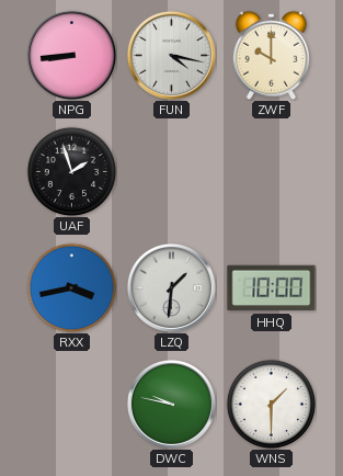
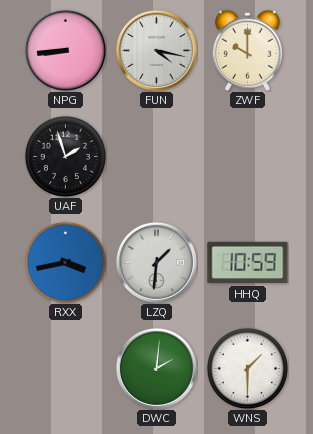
HHQ: 10:00 -> 10:59
DWC: 9:47 -> 2:01
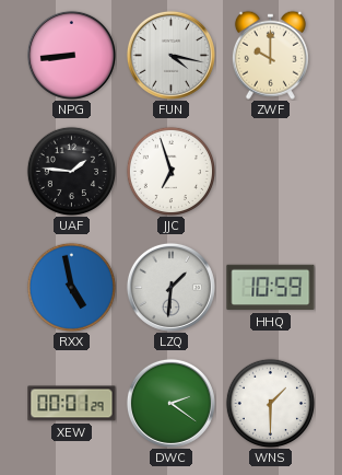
UAF: 1:57 -> 1:46
JJC: none -> 6:57
RXX: 3:43 -> 4:58
XEW: none -> 00:01
DWC: 2:01 -> 2:21
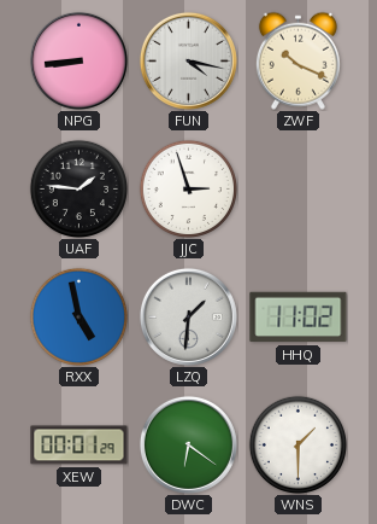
ZWF: 10:00 -> 10:19
JJC: 6:57 -> 2:57
HHQ: 10:59 -> 11:02
DWC: 2:21 -> 6:21
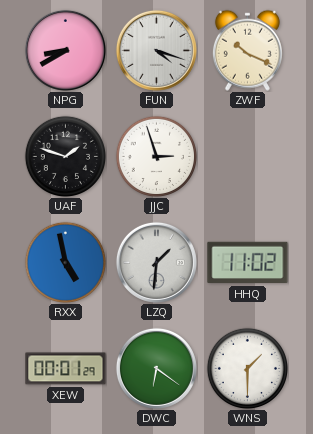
NPG: 8:44 -> 8:40
FUN: 4:17 -> 4:18
UAF: 1:46 -> 1:48
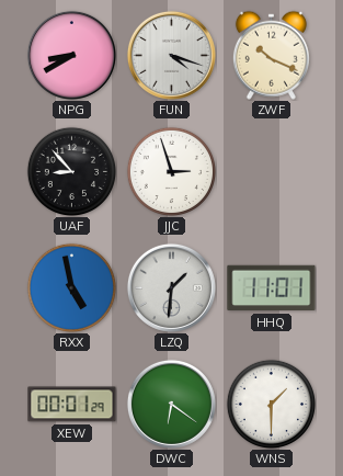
UAF: 1:48 -> 8:53
HHQ: 11:02 -> 11:01
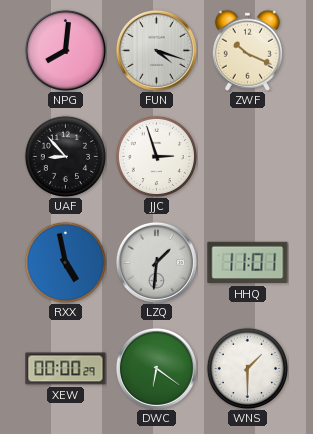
NPG: 8:40 -> 8:01
XEW: 00:01 -> 00:00
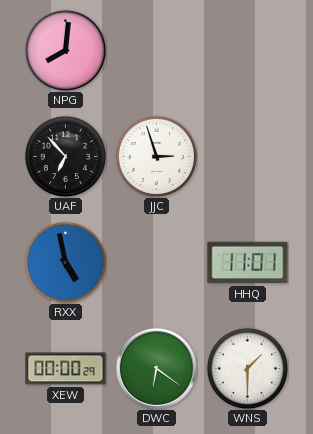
FUN: 4:18 -> none
ZWF: 10:19 -> none
UAF: 8:53 -> 6:53
LZQ: 1:31 -> none
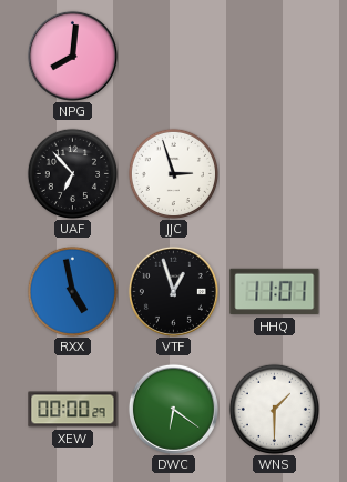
VTF: none -> 12:57
